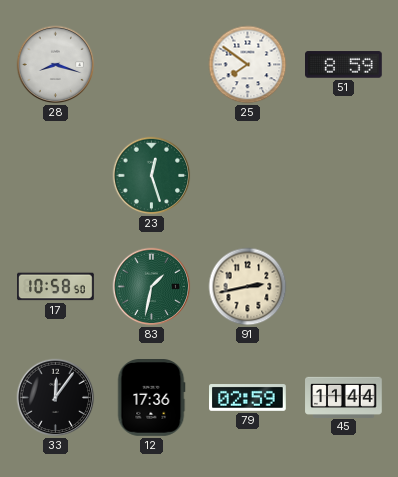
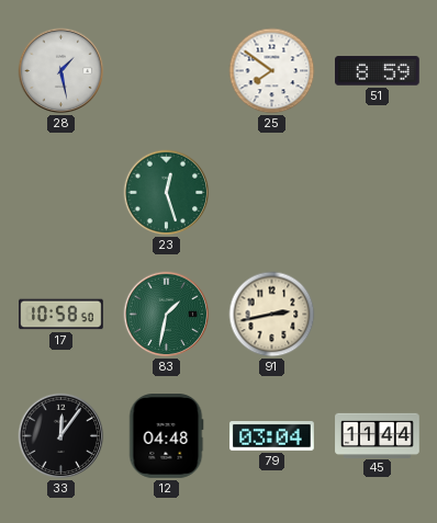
28: 8:18 -> 1:28
12: 17:36 -> 04:48
79: 02:59 -> 03:04
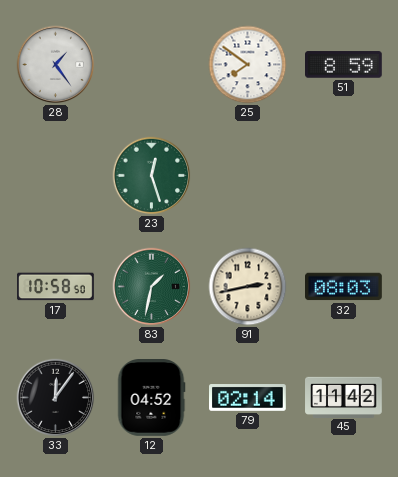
28: 1:28 -> 1:24
32: none -> 08:03
12: 04:48 -> 04:52
79: 03:04 -> 02:14
45: 11:44 -> 11:42
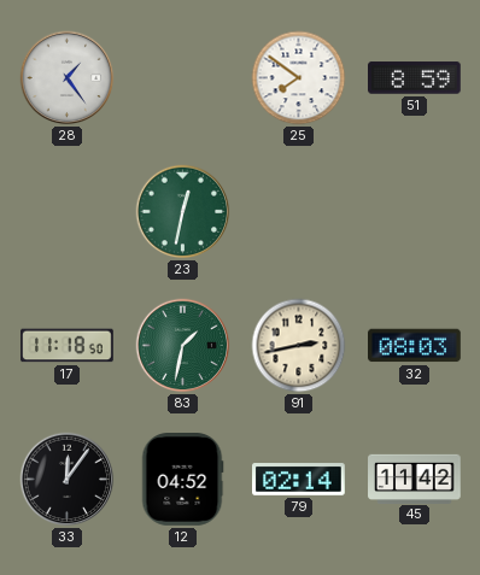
23: 12:27 -> 12:32
17: 10:58 -> 11:18
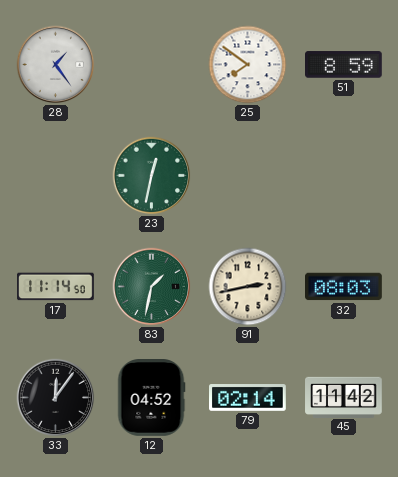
17: 11:18 -> 11:14
